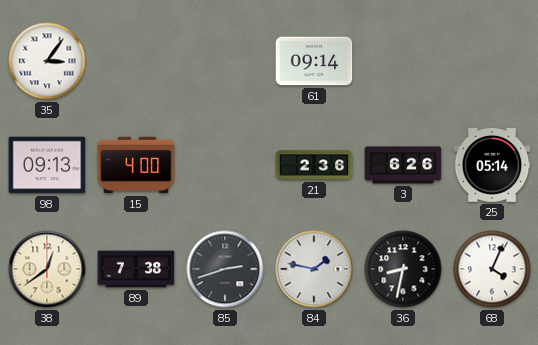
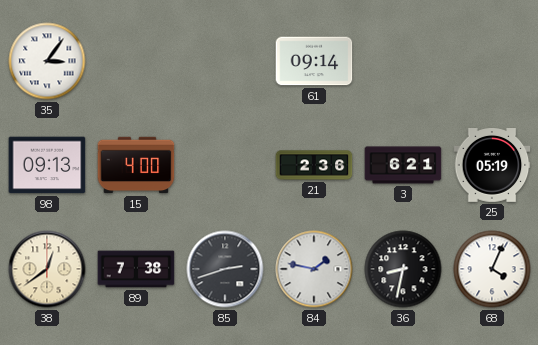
3: 6:26 -> 6:21
25: 05:14 -> 05:19
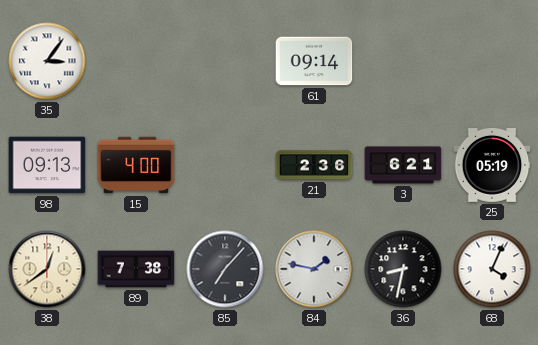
85: 2:42 -> 7:07
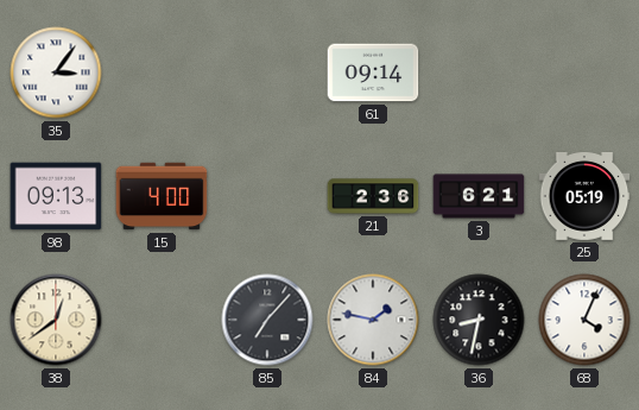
89: 7:38 -> none
